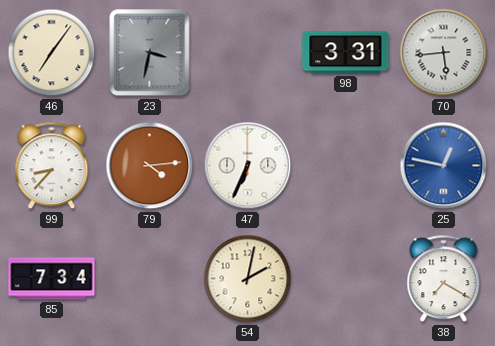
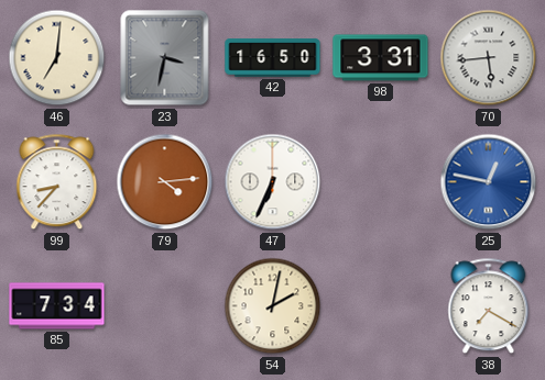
46: 7:06 -> 7:01
42: none -> 16:50
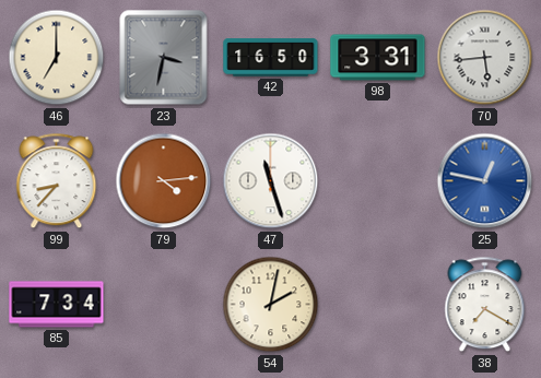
46: 7:01 -> 7:00
47: 6:34 -> 11:27
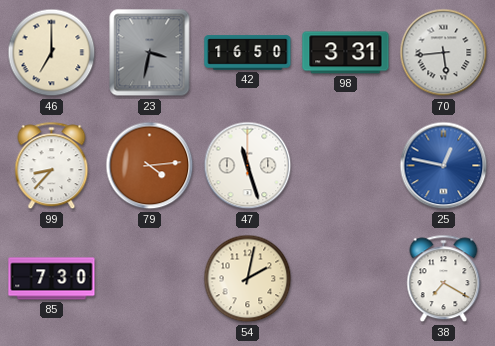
85: 7:34 -> 7:30
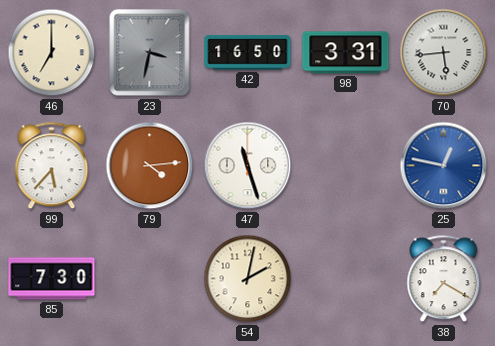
99: 8:37 -> 5:37
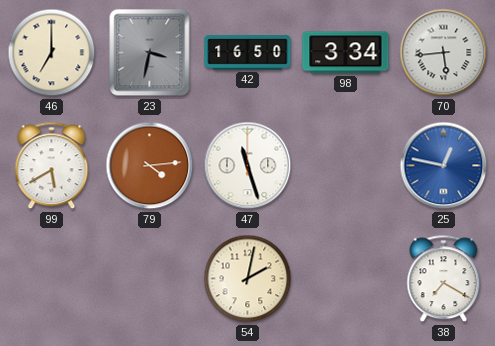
98: 3:31 -> 3:34
99: 5:37 -> 5:40
85: 7:30 -> none
